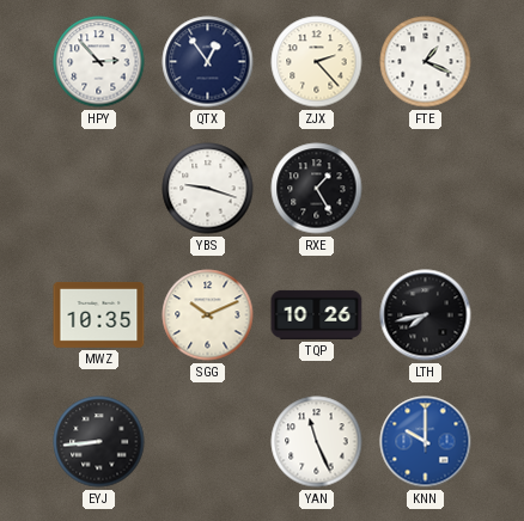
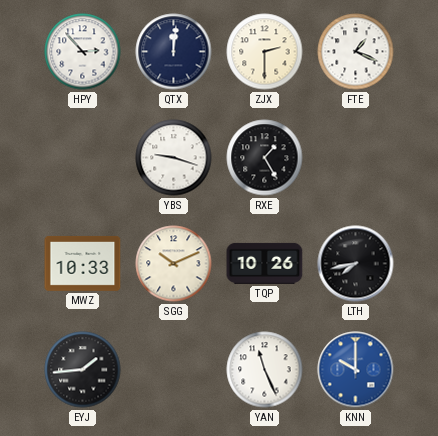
QTX: 12:54 -> 12:01
ZJX: 2:23 -> 2:30
MWZ: 10:35 -> 10:33
EYJ: 8:44 -> 1:44
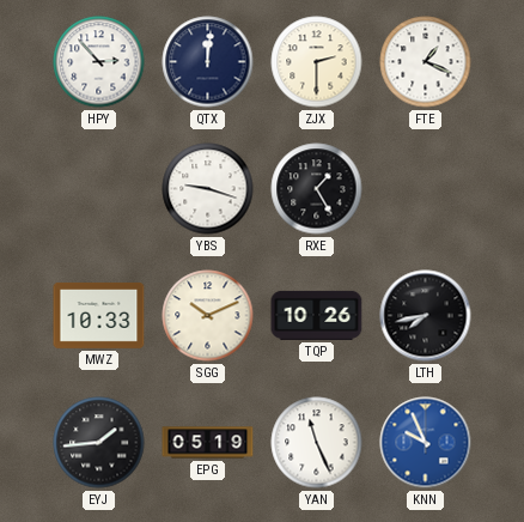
EPG: none -> 05:19
KNN: 10:00 -> 9:56
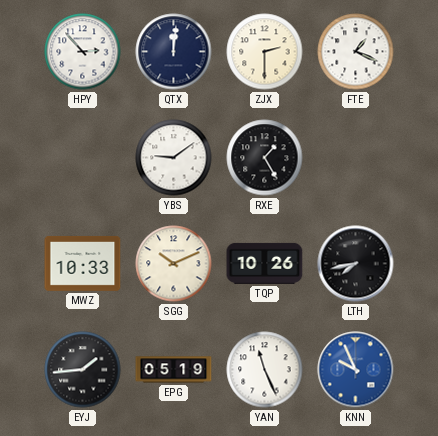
YBS: 9:18 -> 9:09
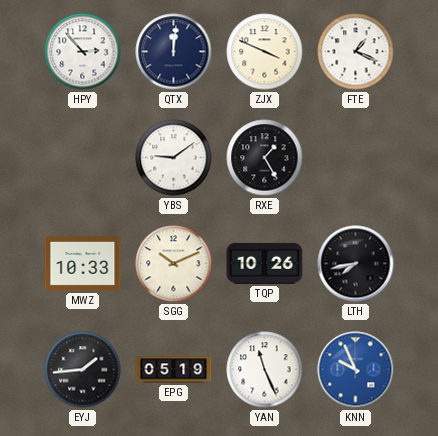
ZJX: 2:30 -> 3:49
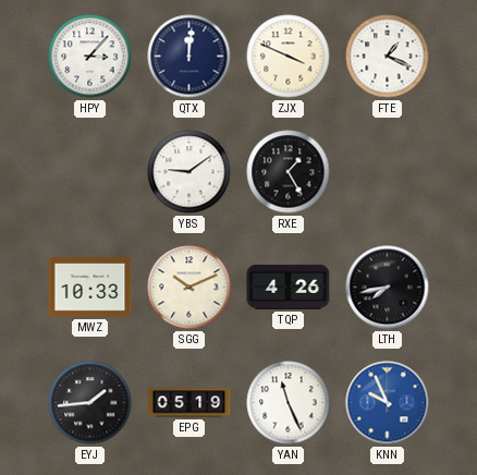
HPY: 2:53 -> 3:07
TQP: 10:26 -> 4:26
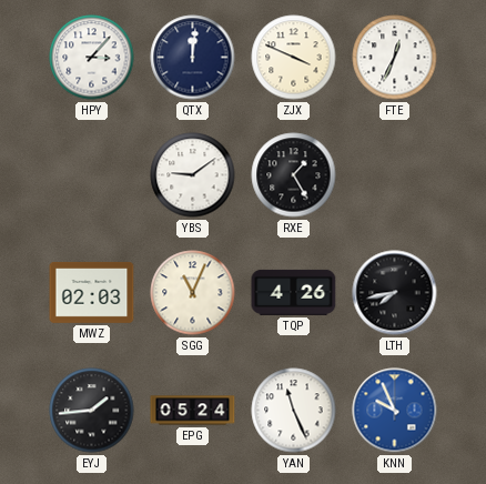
FTE: 1:19 -> 12:34
MWZ: 10:33 -> 02:03
SGG: 10:11 -> 11:04
EPG: 05:19 -> 05:24
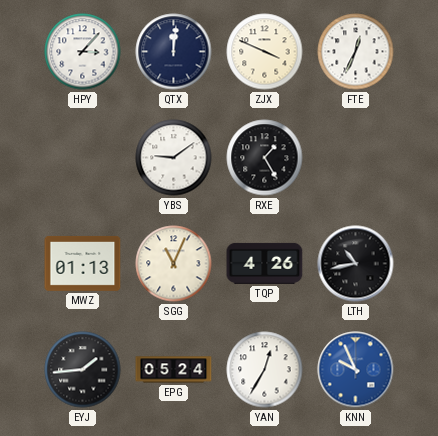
MWZ: 02:03 -> 01:13
LTH: 7:43 -> 10:43
YAN: 11:26 -> 12:35
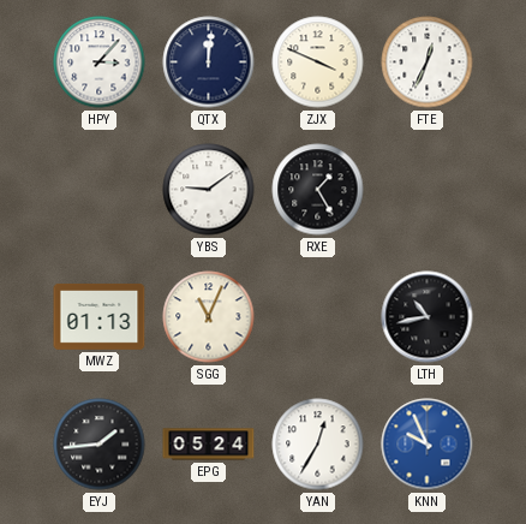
TQP: 4:26 -> none
